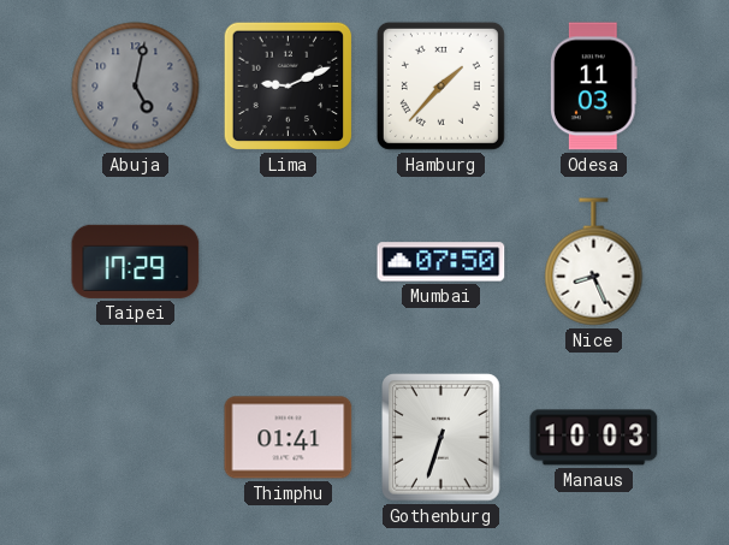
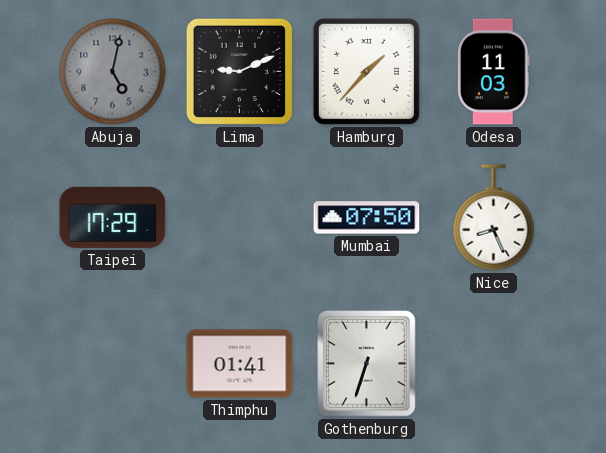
Manaus: 10:03 -> none
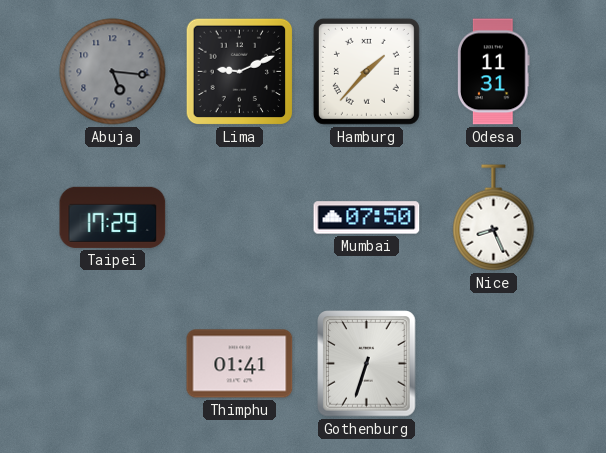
Abuja: 5:02 -> 5:16
Odesa: 11:03 -> 11:31
